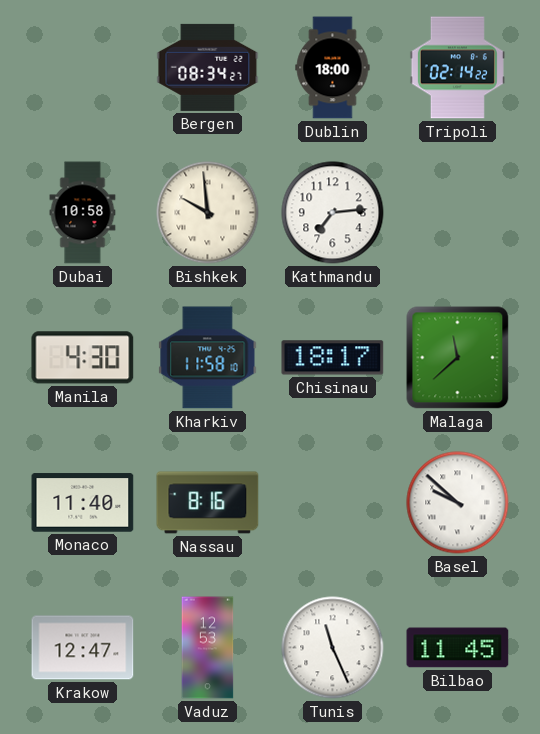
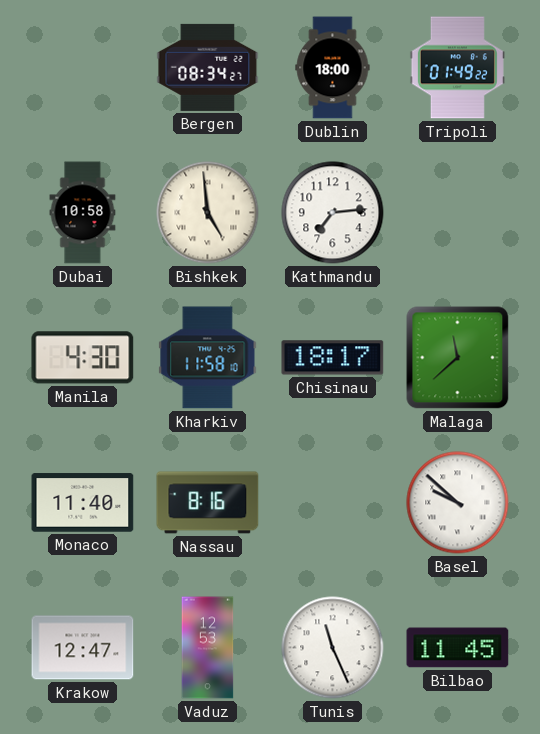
Tripoli: 02:14 -> 01:49
Bishkek: 9:59 -> 4:59
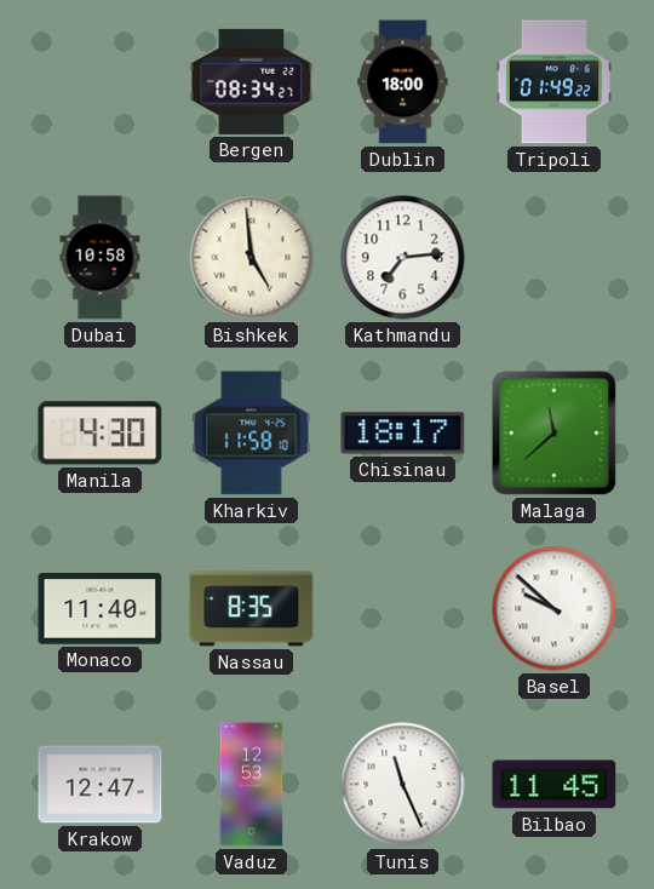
Nassau: 8:16 -> 8:35
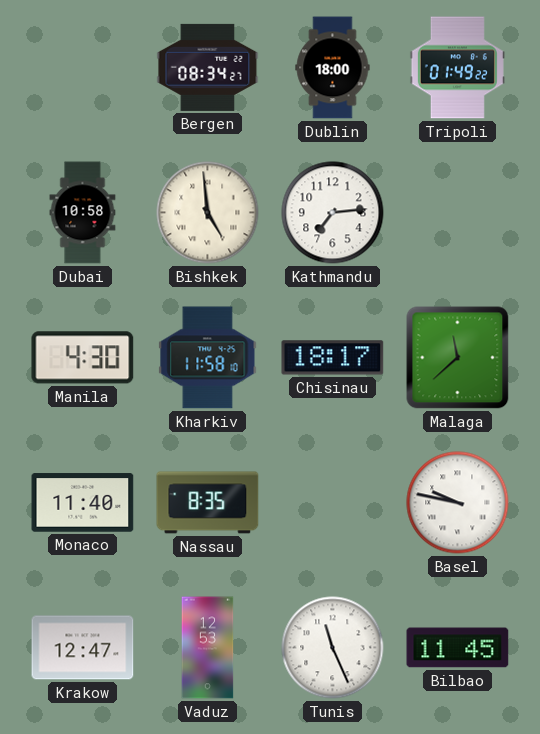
Basel: 9:52 -> 9:47
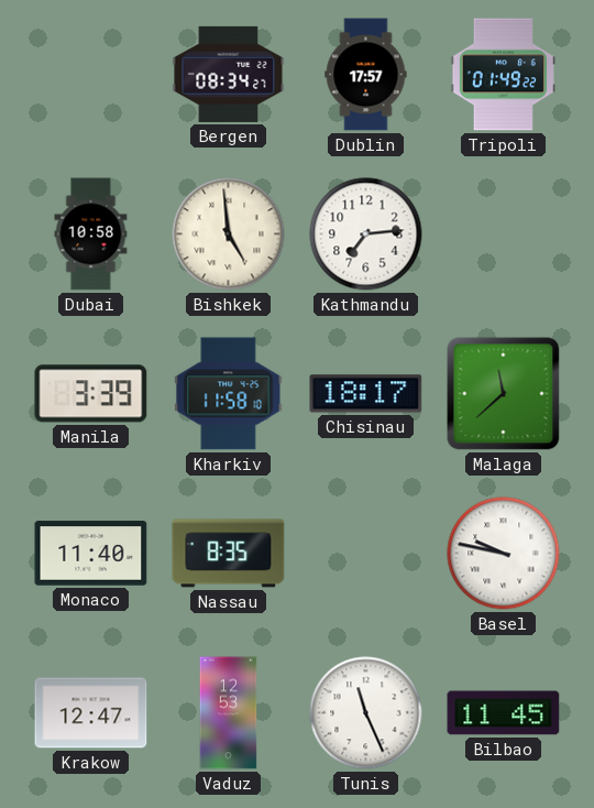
Dublin: 18:00 -> 17:57
Manila: 4:30 -> 3:39
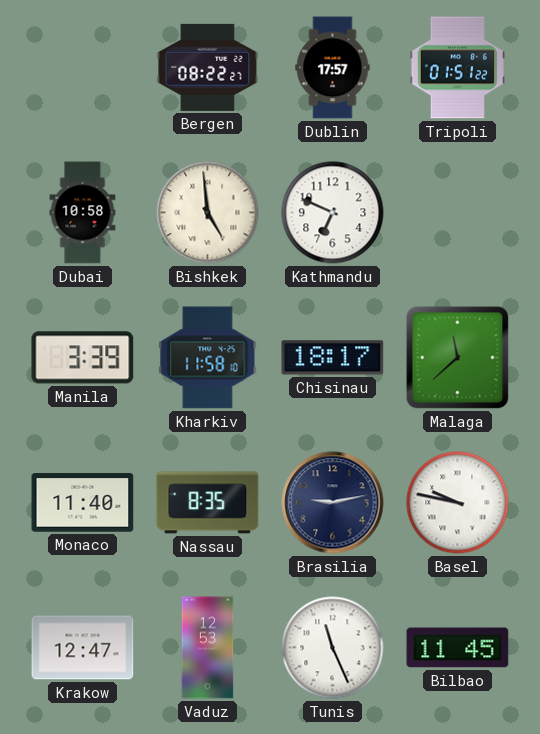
Bergen: 08:34 -> 08:22
Tripoli: 01:49 -> 01:51
Kathmandu: 7:14 -> 6:49
Brasilia: none -> 9:13
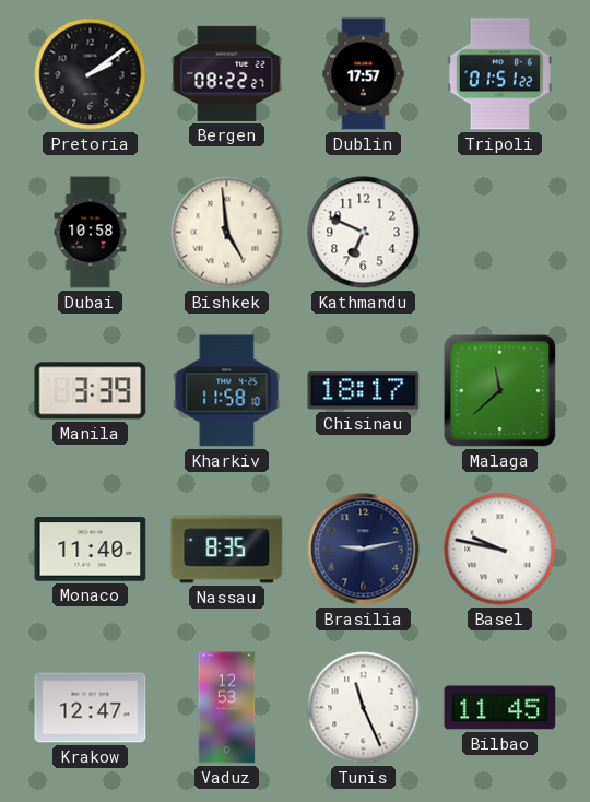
Pretoria: none -> 2:09
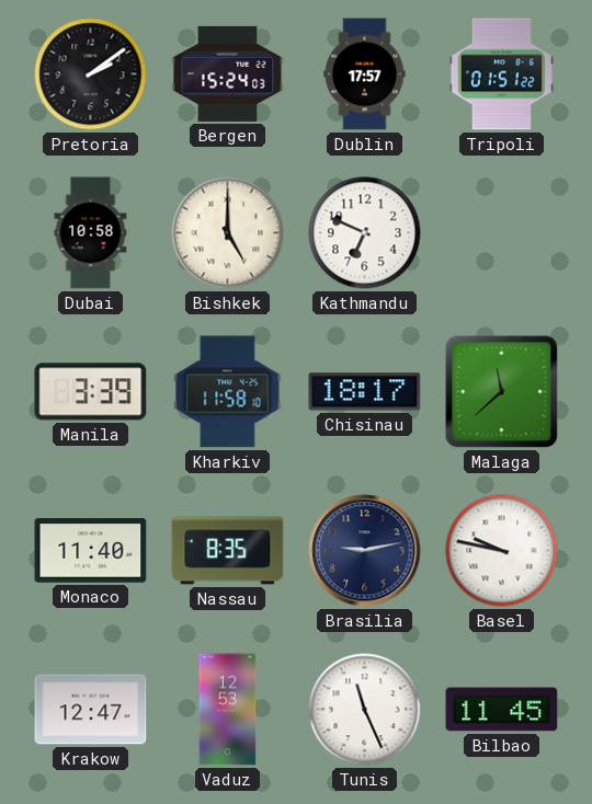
Bergen: 08:22 -> 15:24
Bishkek: 4:59 -> 5:00
